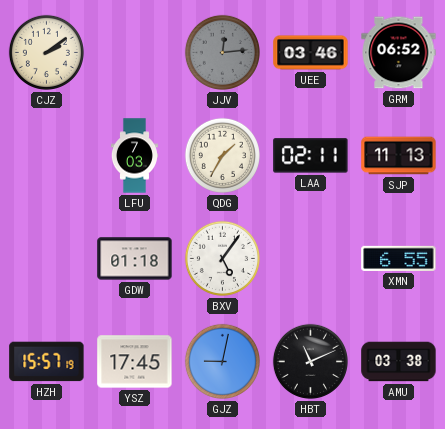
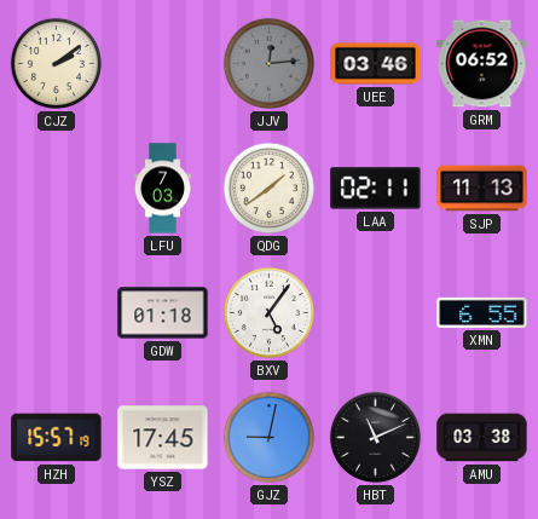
QDG: 1:35 -> 1:39
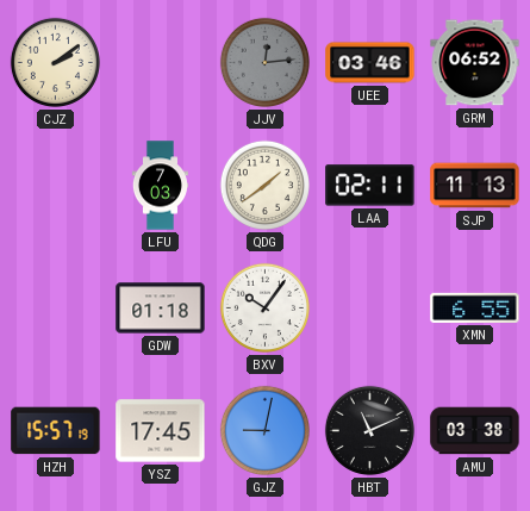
BXV: 5:06 -> 10:06
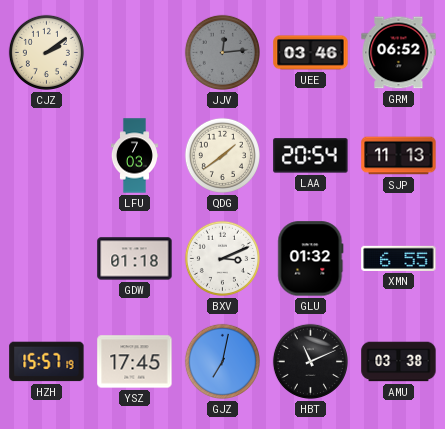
LAA: 02:11 -> 20:54
BXV: 10:06 -> 3:11
GLU: none -> 01:32
GJZ: 9:02 -> 7:02
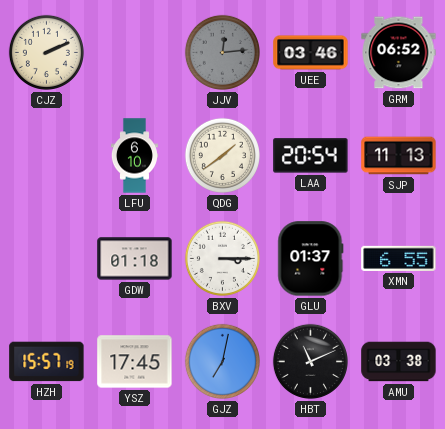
CJZ: 2:09 -> 2:11
LFU: 7:03 -> 6:10
BXV: 3:11 -> 3:15
GLU: 01:32 -> 01:37
